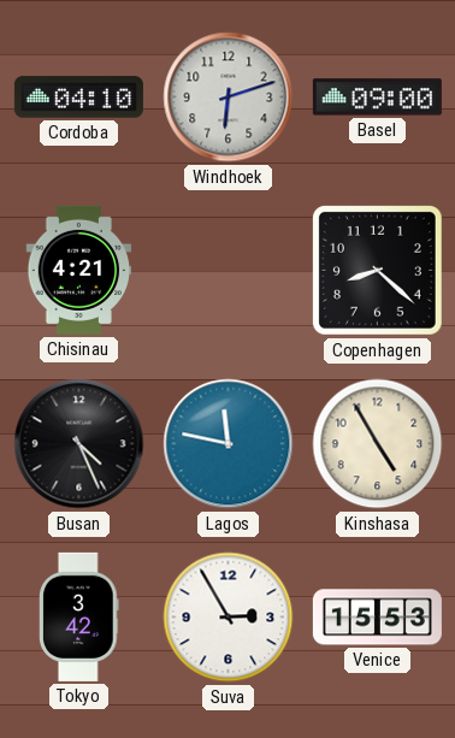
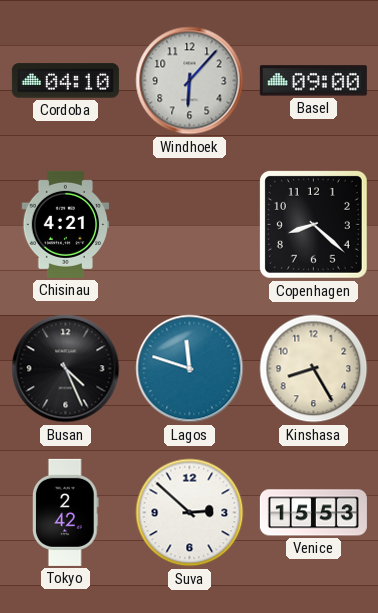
Windhoek: 6:12 -> 6:07
Lagos: 11:47 -> 11:48
Kinshasa: 4:55 -> 8:25
Tokyo: 3:42 -> 2:42
Suva: 2:55 -> 2:52
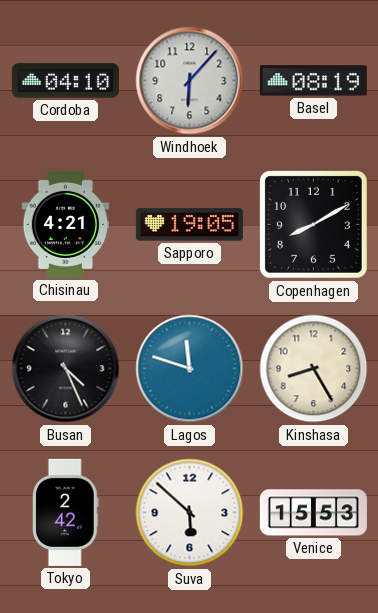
Basel: 09:00 -> 08:19
Sapporo: none -> 19:05
Copenhagen: 8:22 -> 8:10
Suva: 2:52 -> 5:52
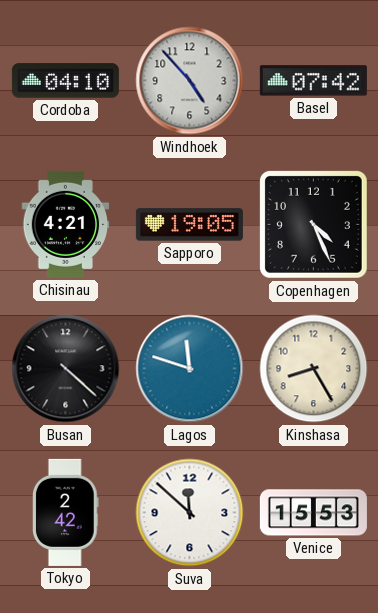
Windhoek: 6:07 -> 4:53
Basel: 08:19 -> 07:42
Copenhagen: 8:10 -> 4:26
Busan: 4:26 -> 4:22
Suva: 5:52 -> 11:52
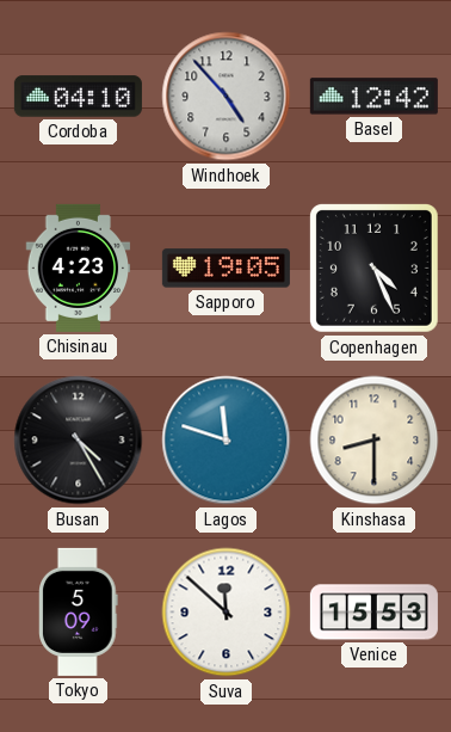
Basel: 07:42 -> 12:42
Chisinau: 4:21 -> 4:23
Busan: 4:22 -> 4:25
Kinshasa: 8:25 -> 8:30
Tokyo: 2:42 -> 5:09
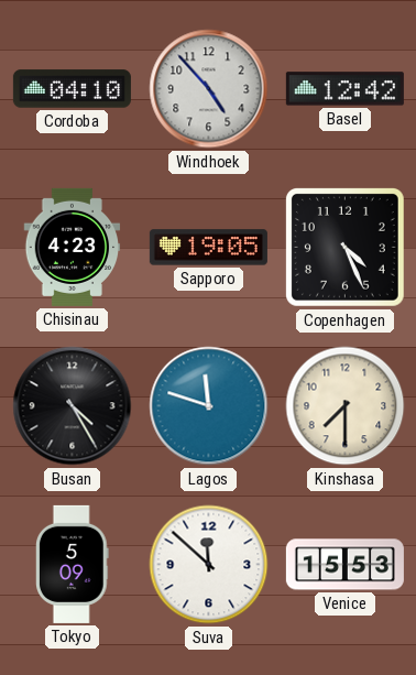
Kinshasa: 8:30 -> 7:30
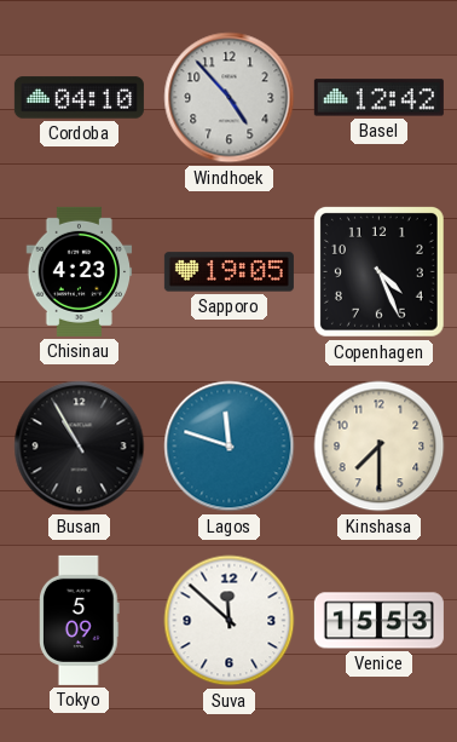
Busan: 4:25 -> 10:55
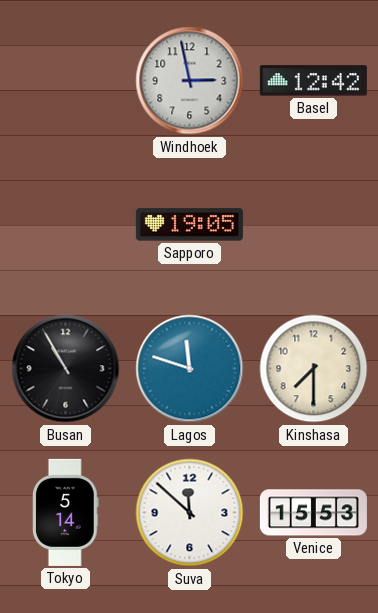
Cordoba: 04:10 -> none
Windhoek: 4:53 -> 2:58
Chisinau: 4:23 -> none
Copenhagen: 4:26 -> none
Tokyo: 5:09 -> 5:14
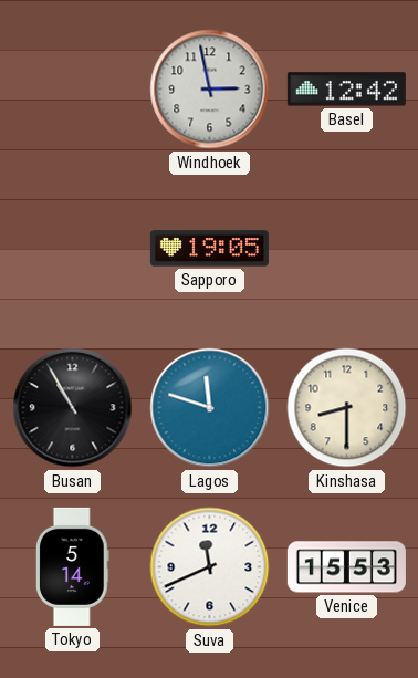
Kinshasa: 7:30 -> 8:30
Suva: 11:52 -> 11:41
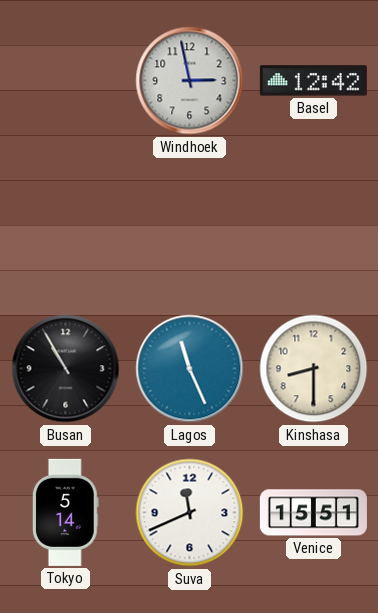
Sapporo: 19:05 -> none
Lagos: 11:48 -> 11:26
Venice: 15:53 -> 15:51
